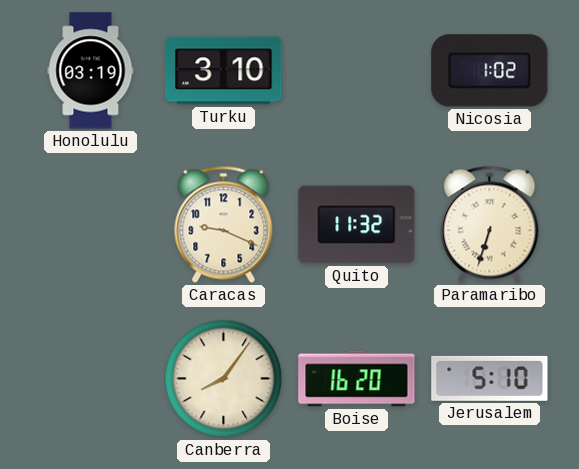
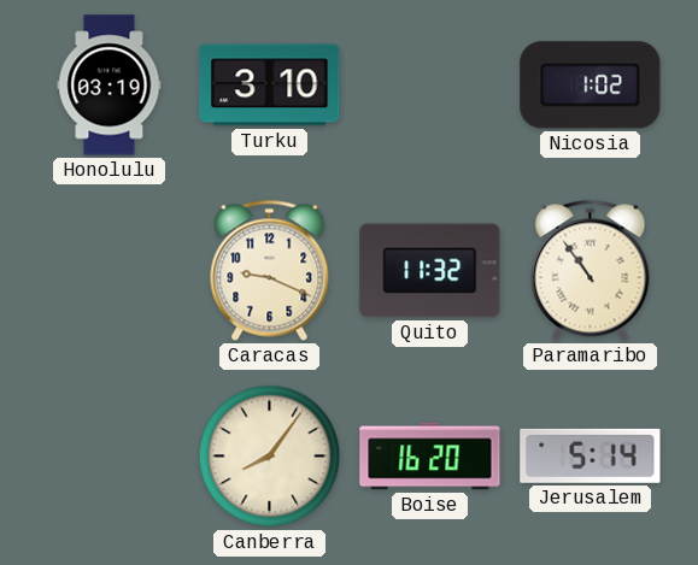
Paramaribo: 6:33 -> 10:54
Jerusalem: 5:10 -> 5:14
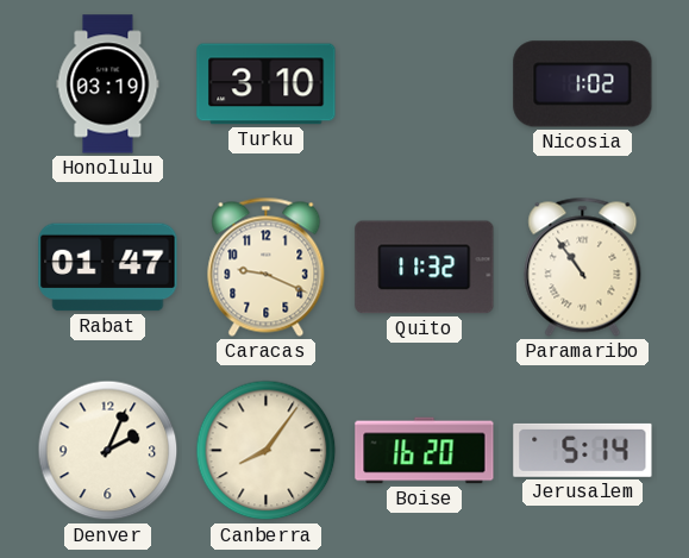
Rabat: none -> 01:47
Denver: none -> 2:04
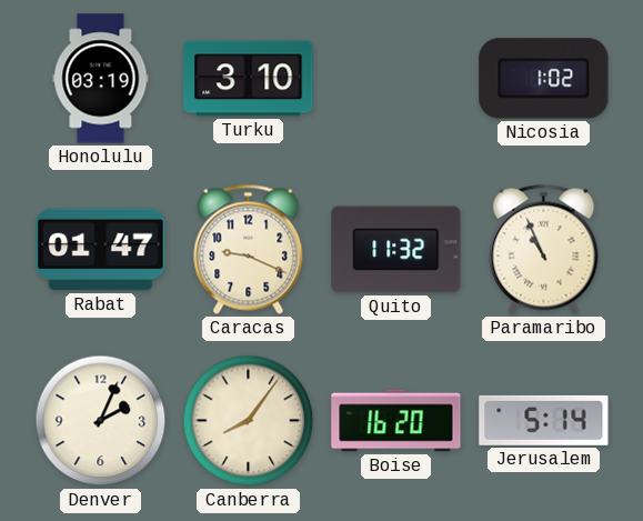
Paramaribo: 10:54 -> 10:56
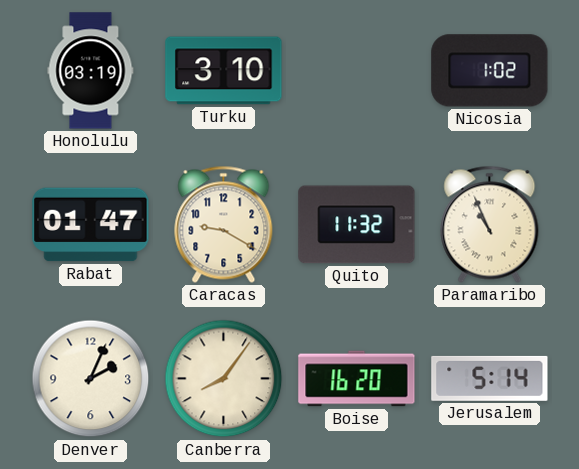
Caracas: 9:19 -> 9:20
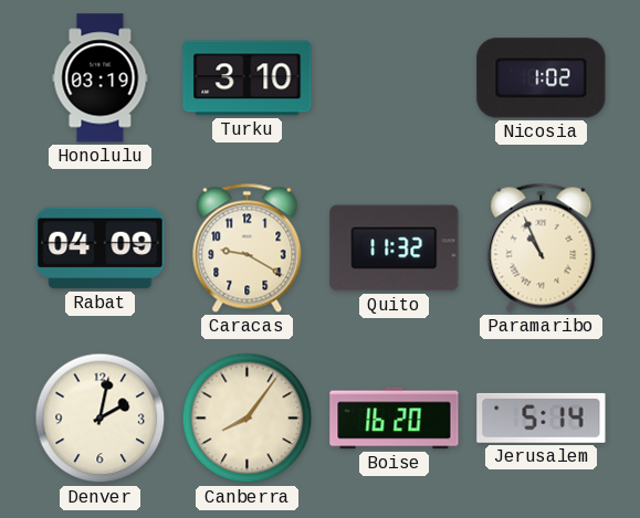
Rabat: 01:47 -> 04:09
Denver: 2:04 -> 2:02
